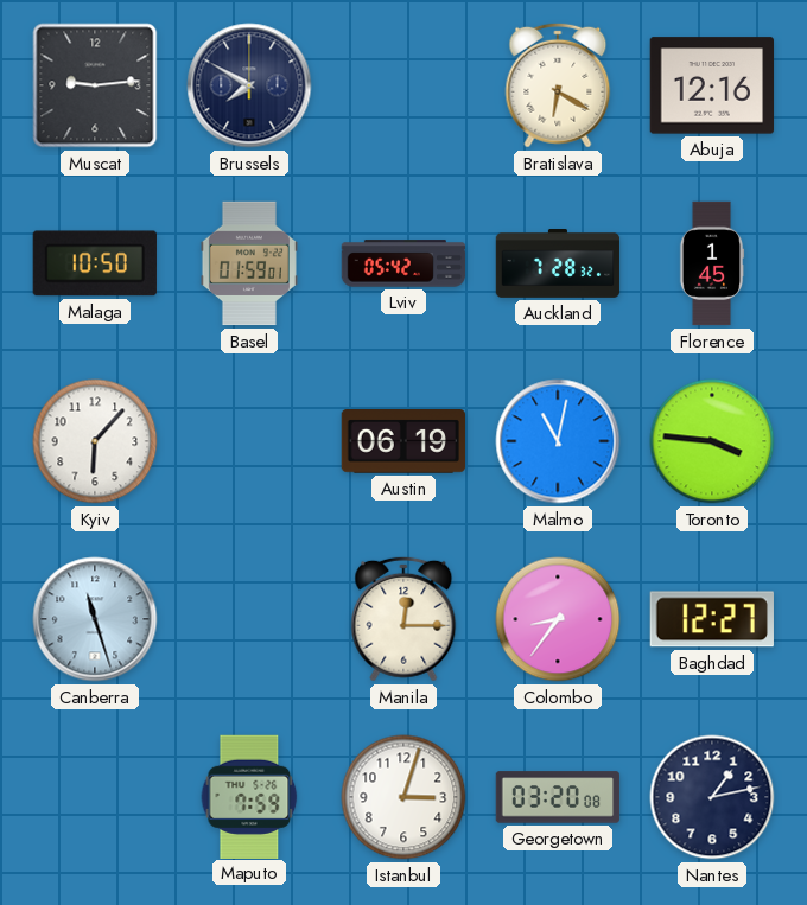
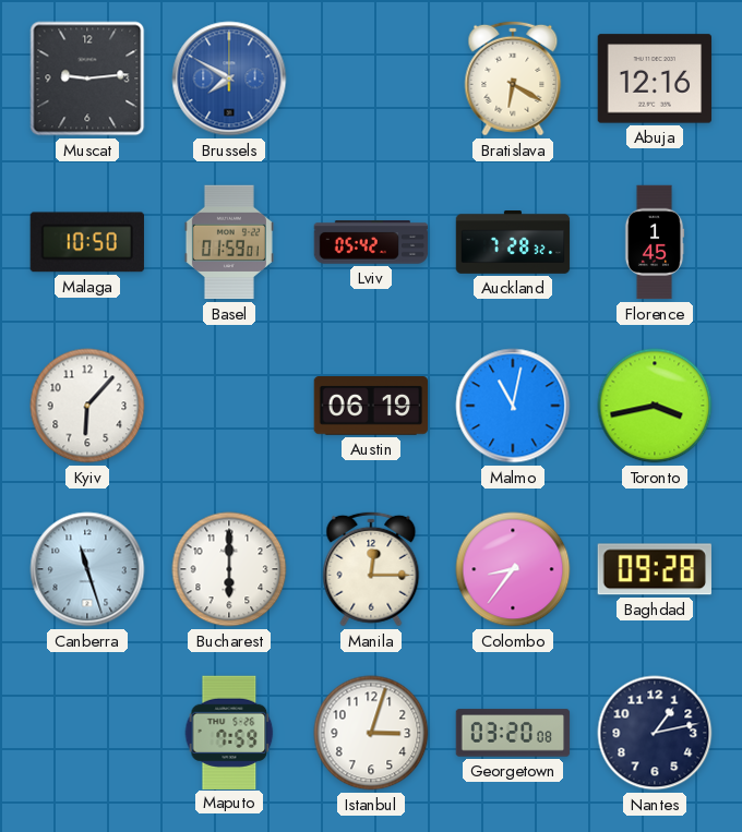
Brussels dial: navy -> blue
Toronto: 3:46 -> 3:43
Bucharest: none -> 6:00
Baghdad: 12:27 -> 09:28
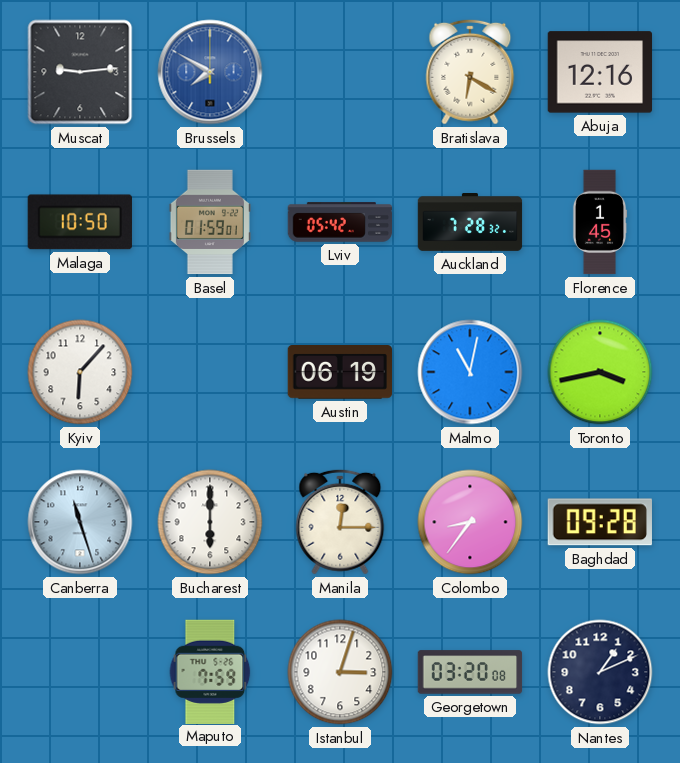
Nantes: 1:13 -> 1:11
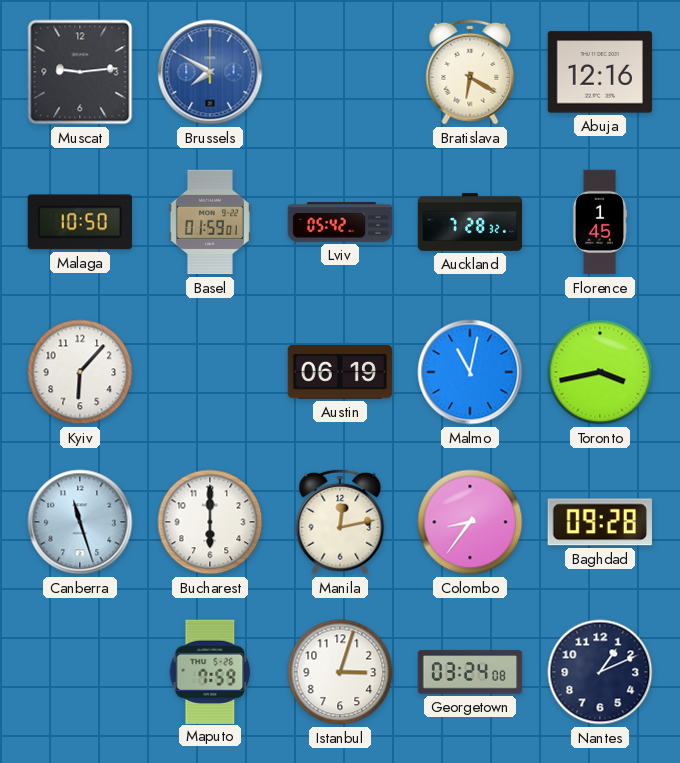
Manila: 12:15 -> 12:13
Georgetown: 03:20 -> 03:24
